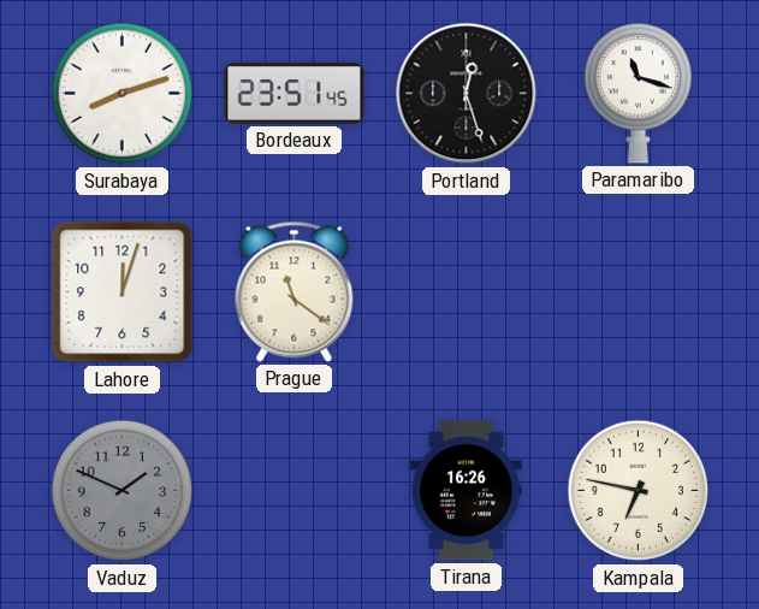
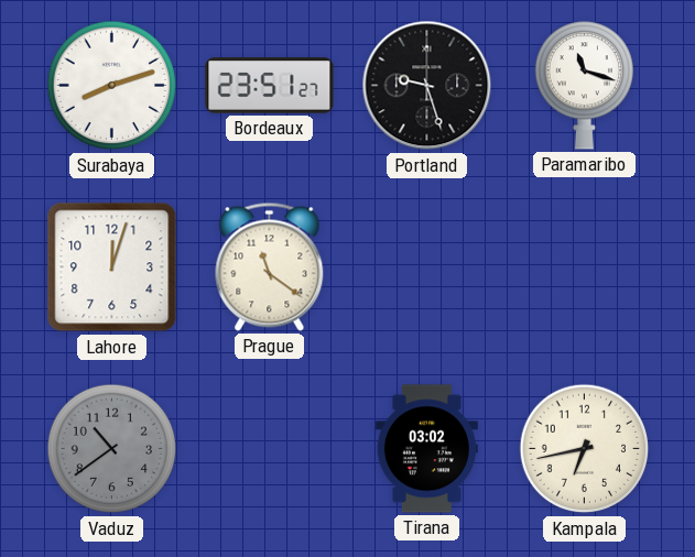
Bordeaux: 23:51:45 -> 23:51:27
Portland: 12:27 -> 9:27
Vaduz: 1:49 -> 10:39
Tirana: 16:26 -> 03:02
Kampala: 6:47 -> 6:43
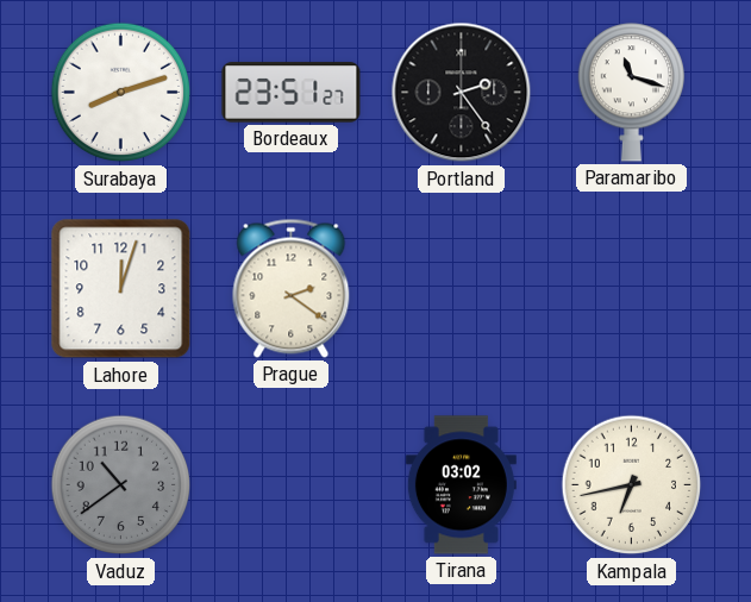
Portland: 9:27 -> 2:24
Prague: 11:21 -> 2:21
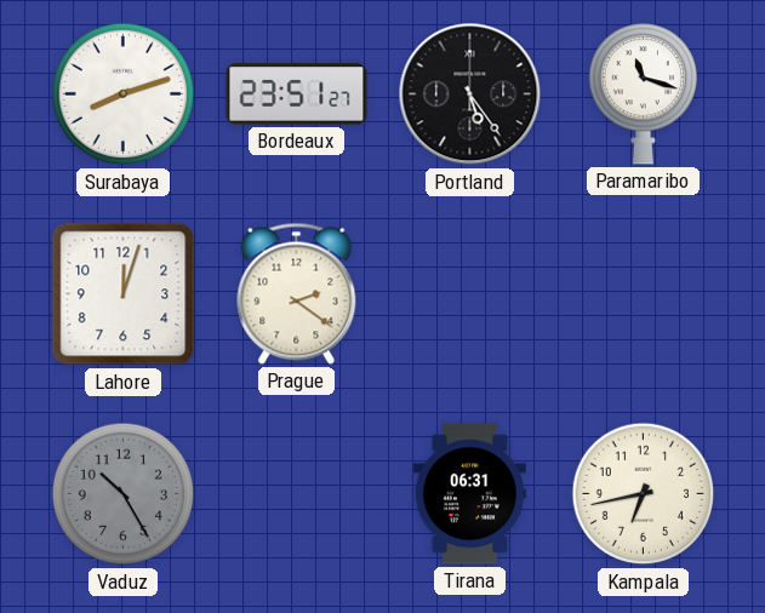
Portland: 2:24 -> 5:24
Vaduz: 10:39 -> 10:25
Tirana: 03:02 -> 06:31
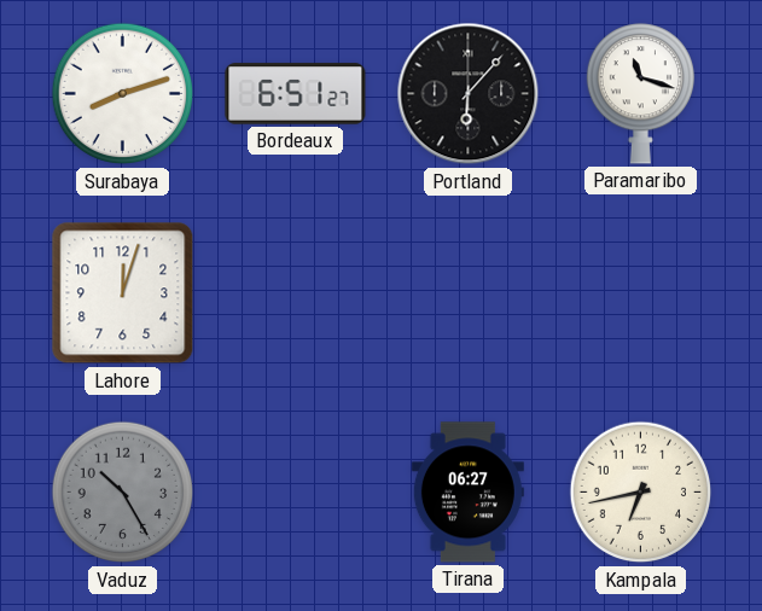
Bordeaux: 23:51 -> 6:51
Portland: 5:24 -> 6:07
Prague: 2:21 -> none
Tirana: 06:31 -> 06:27
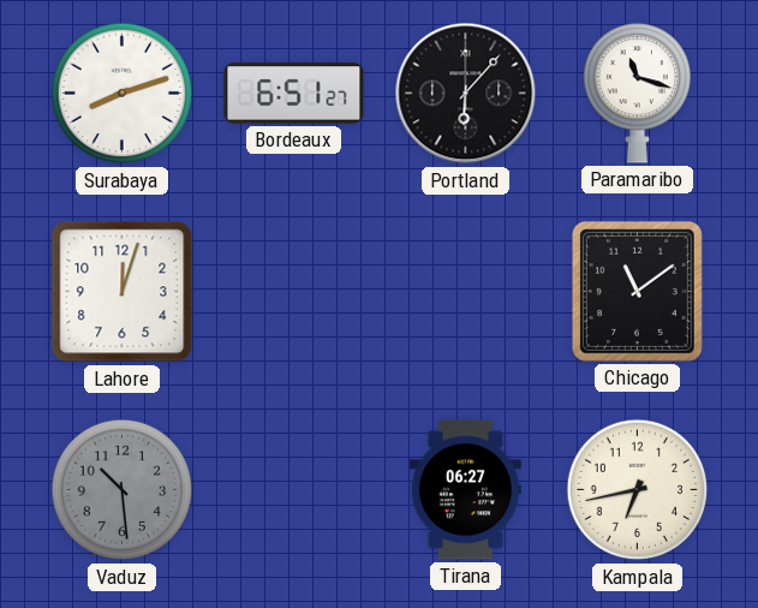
Chicago: none -> 11:09
Vaduz: 10:25 -> 10:29
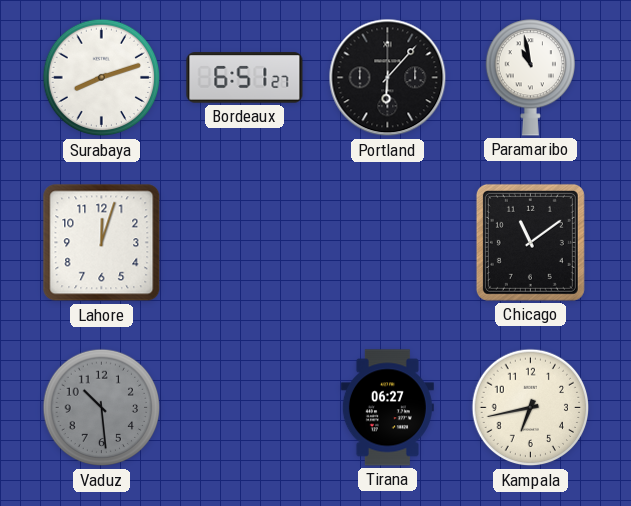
Paramaribo: 11:18 -> 10:58
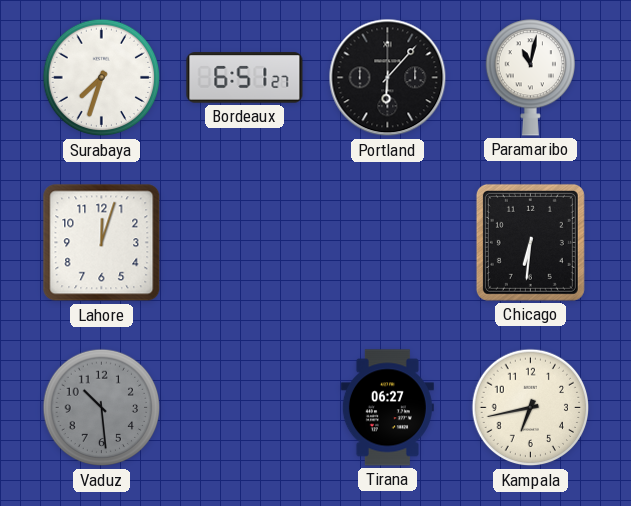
Surabaya: 8:12 -> 7:33
Paramaribo: 10:58 -> 11:02
Chicago: 11:09 -> 6:31
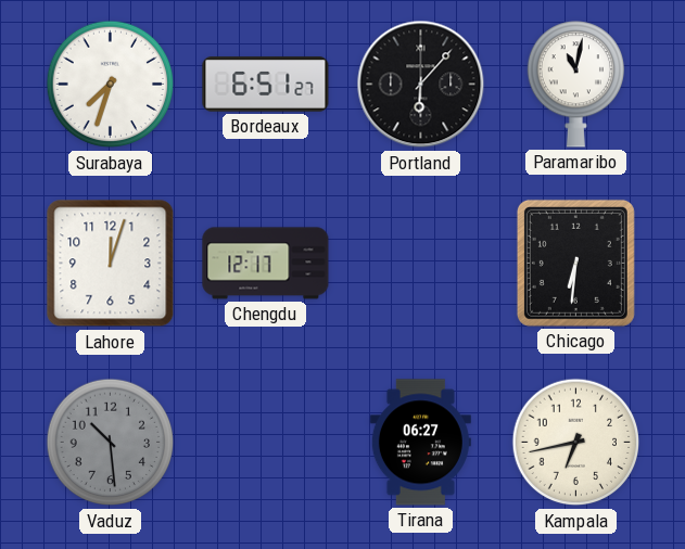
Chengdu: none -> 12:17
